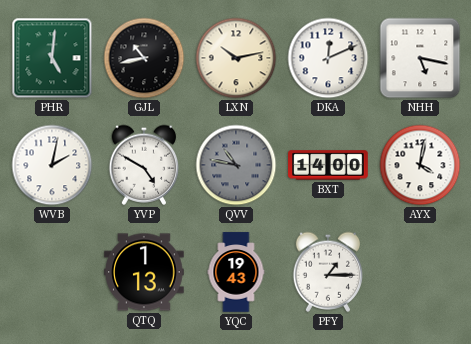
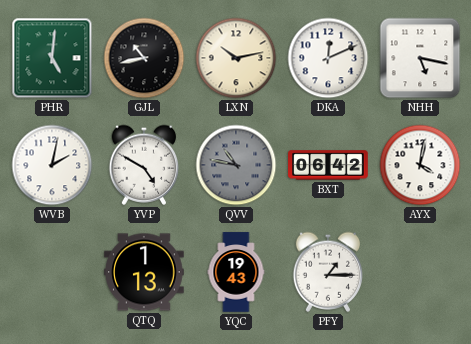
BXT: 14:00 -> 06:42
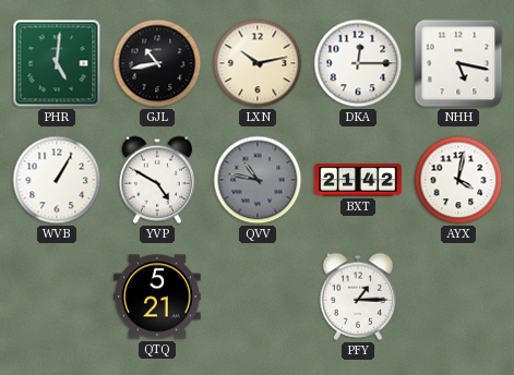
DKA: 12:11 -> 12:15
WVB: 2:02 -> 1:05
BXT: 06:42 -> 21:42
QTQ: 1:13 -> 5:21
YQC: 19:43 -> none
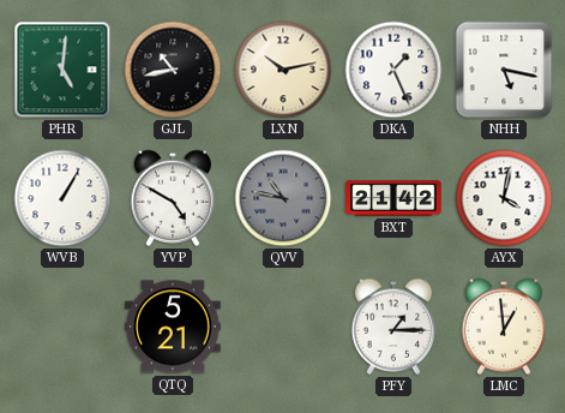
DKA: 12:15 -> 1:26
LMC: none -> 12:59
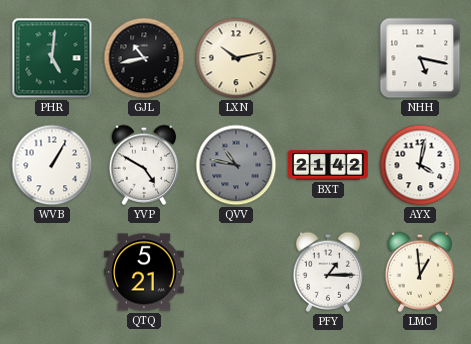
DKA: 1:26 -> none
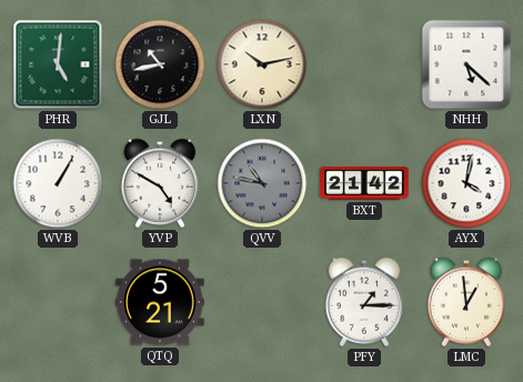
NHH: 5:17 -> 5:22
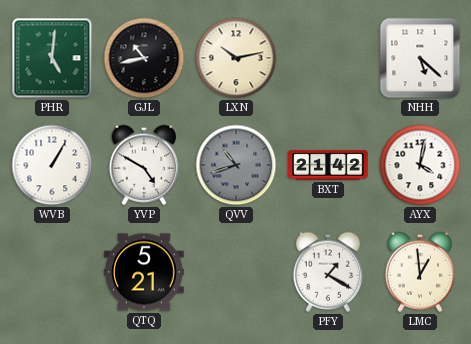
QVV: 10:47 -> 10:42
PFY: 1:15 -> 1:20
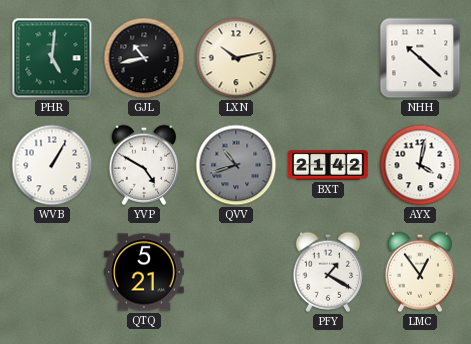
NHH: 5:22 -> 10:22
LMC: 12:59 -> 12:54
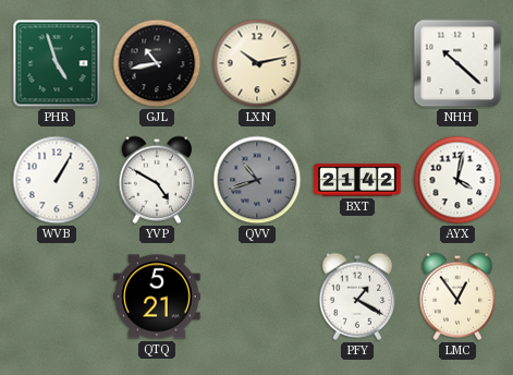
PHR: 5:01 -> 4:57
